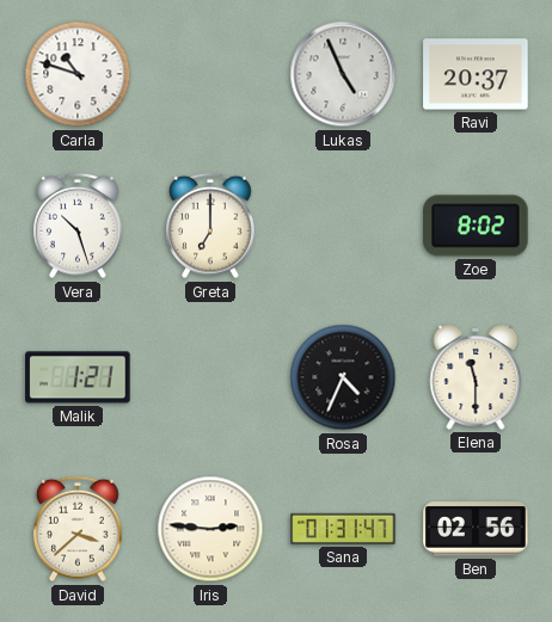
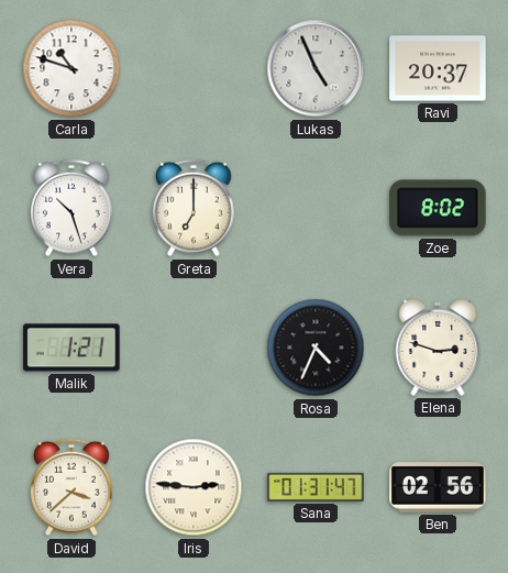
Elena: 11:30 -> 2:48
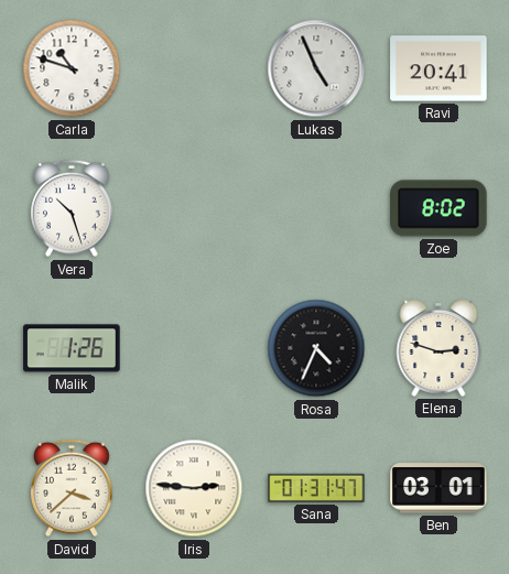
Ravi: 20:37 -> 20:41
Greta: 7:00 -> none
Malik: 1:21 -> 1:26
Ben: 02:56 -> 03:01
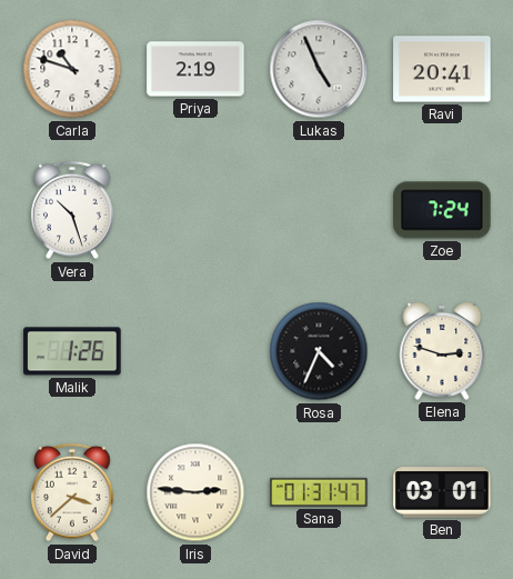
Priya: none -> 2:19
Zoe: 8:02 -> 7:24
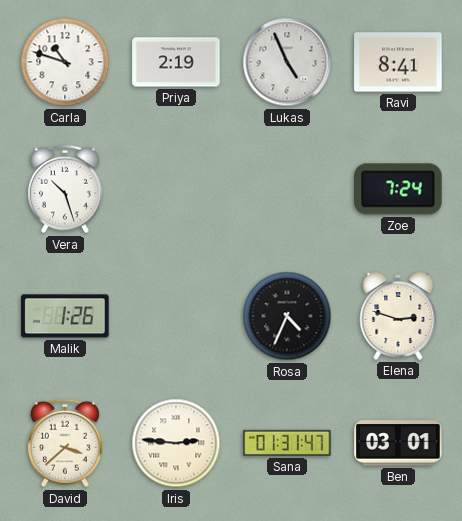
Ravi: 20:41 -> 8:41
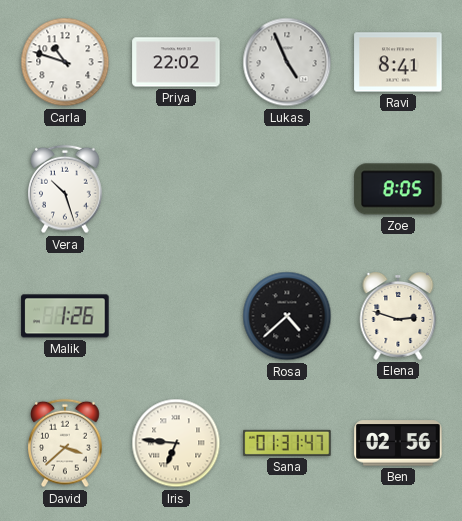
Priya: 2:19 -> 22:02
Zoe: 7:24 -> 8:05
Rosa: 4:34 -> 4:38
Iris: 2:46 -> 6:46
Ben: 03:01 -> 02:56
